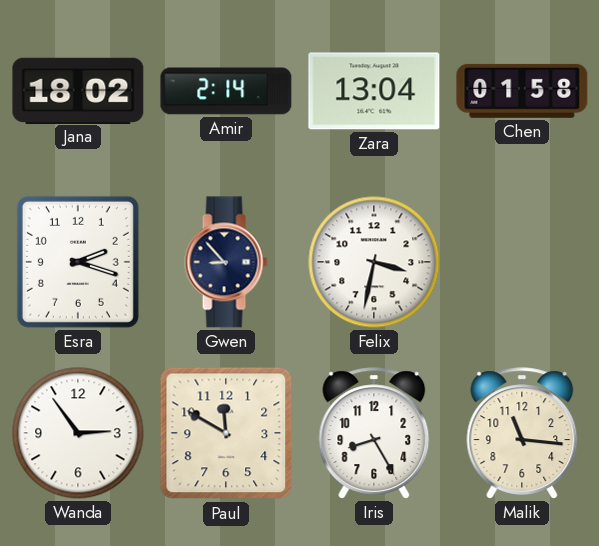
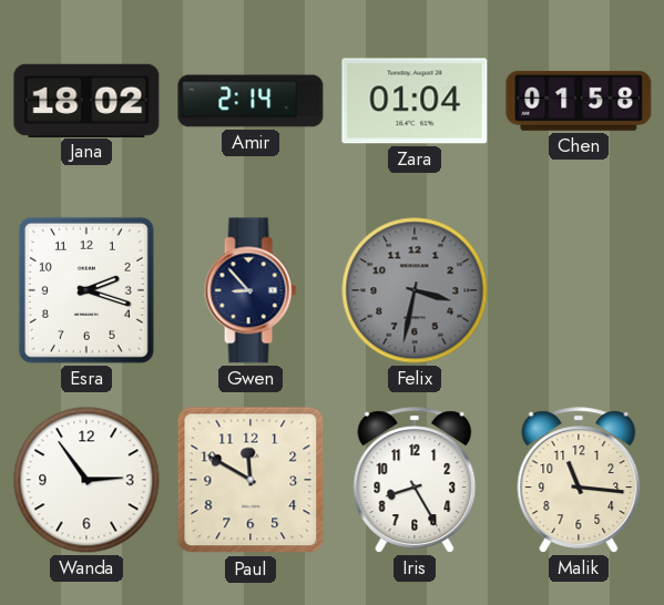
Zara: 13:04 -> 01:04
Felix dial: white -> grey
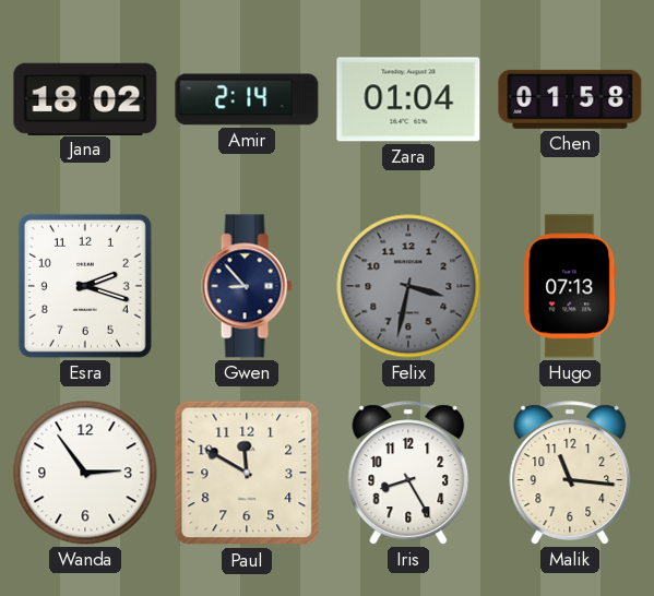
Hugo: none -> 07:13
